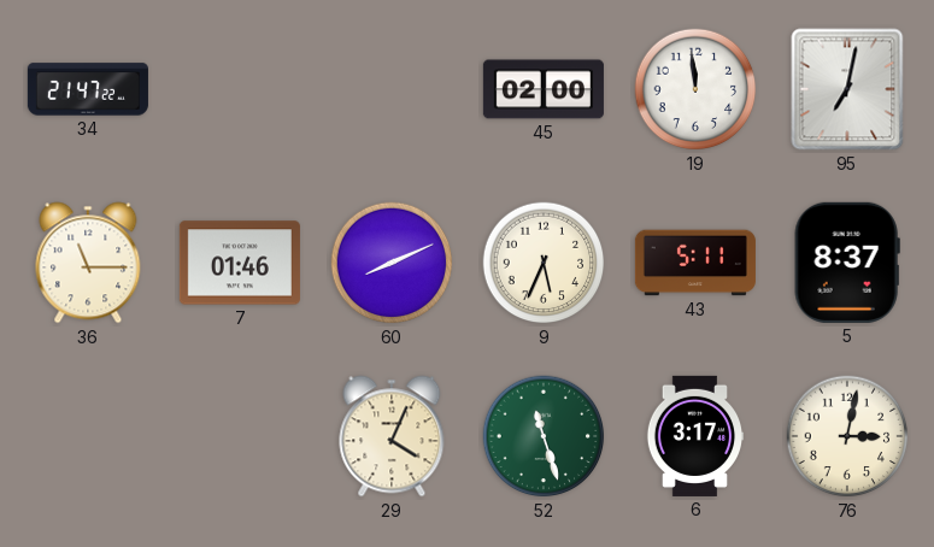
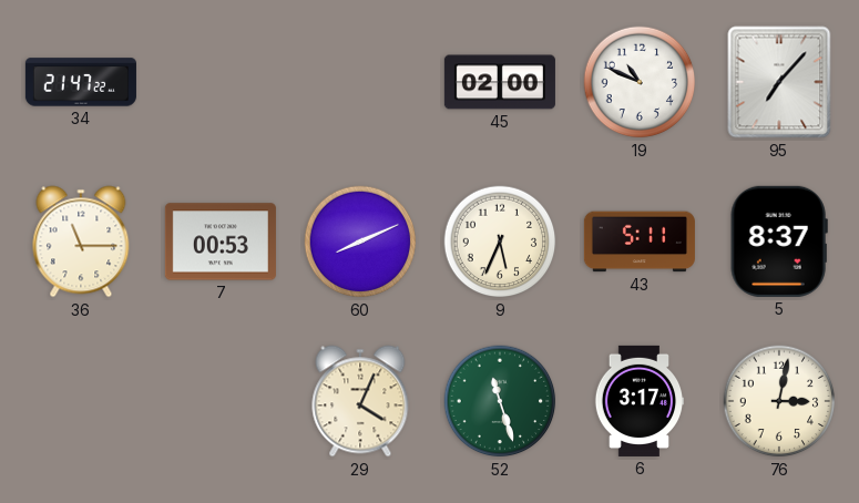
19: 11:59 -> 10:49
95: 7:02 -> 7:07
7: 01:46 -> 00:53
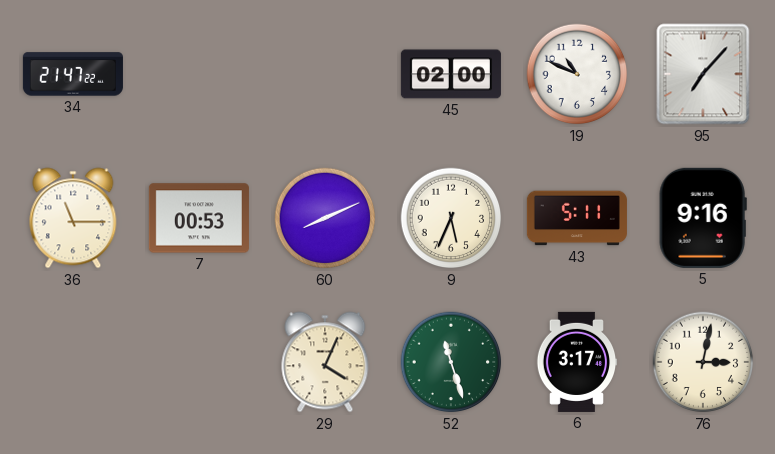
5: 8:37 -> 9:16
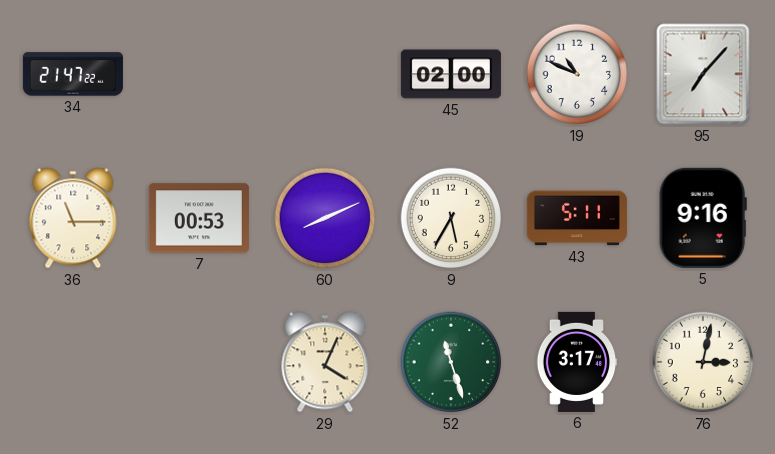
9: 5:34 -> 5:35
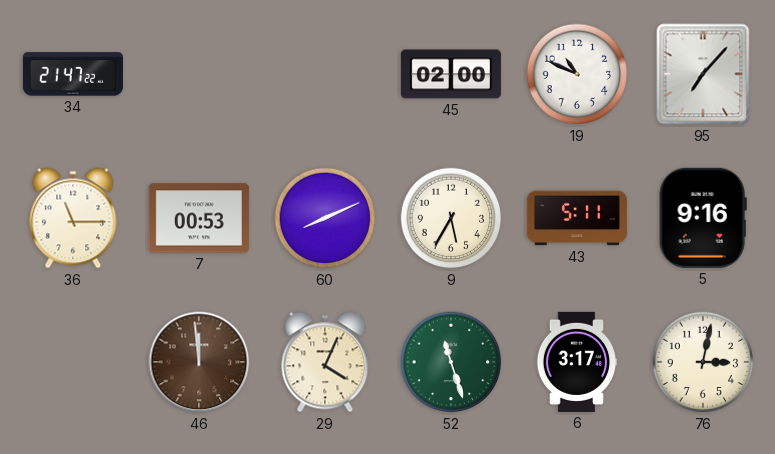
46: none -> 11:59
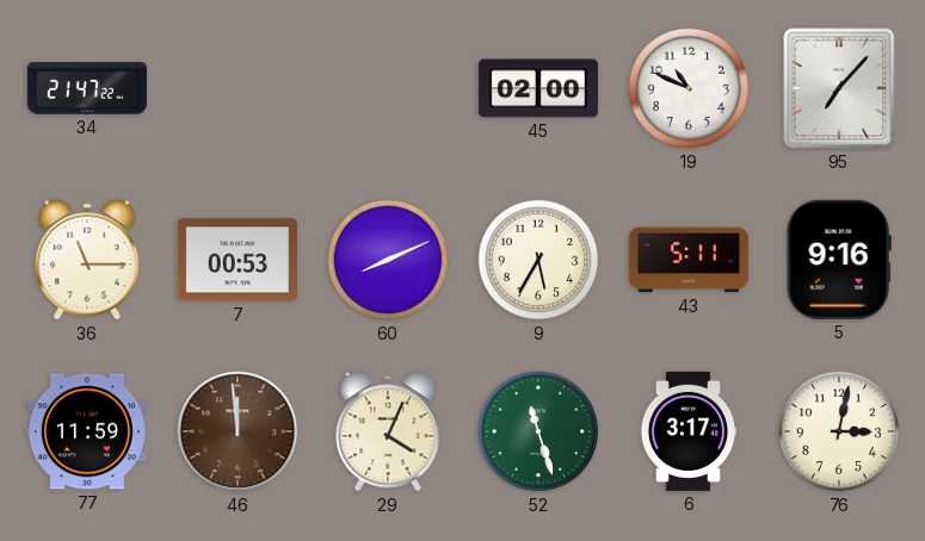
77: none -> 11:59
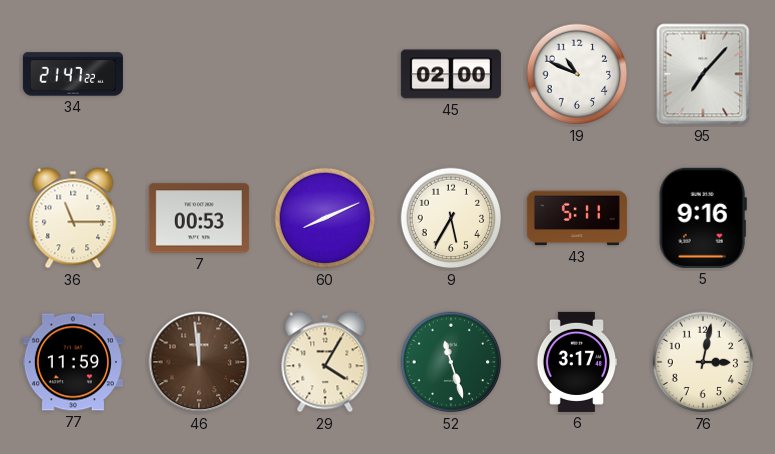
29: 4:04 -> 4:05
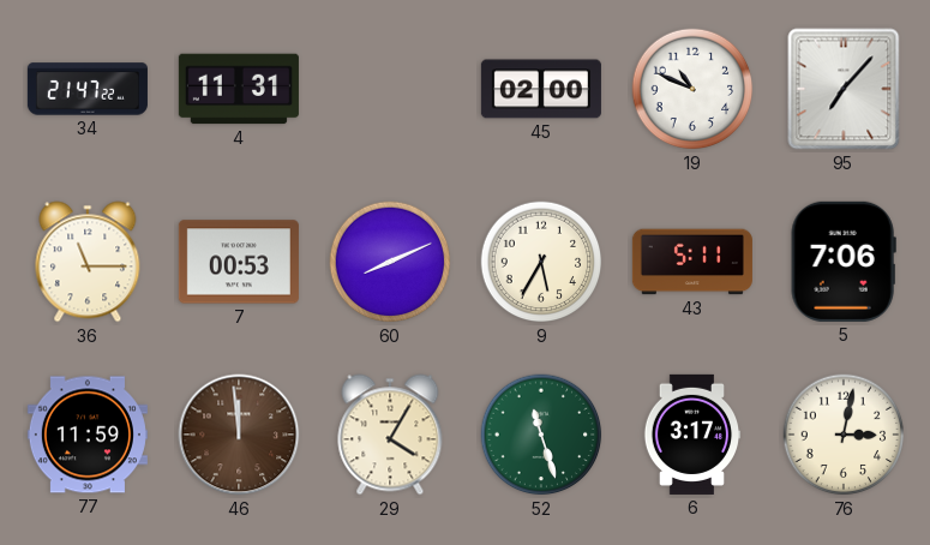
4: none -> 11:31
5: 9:16 -> 7:06
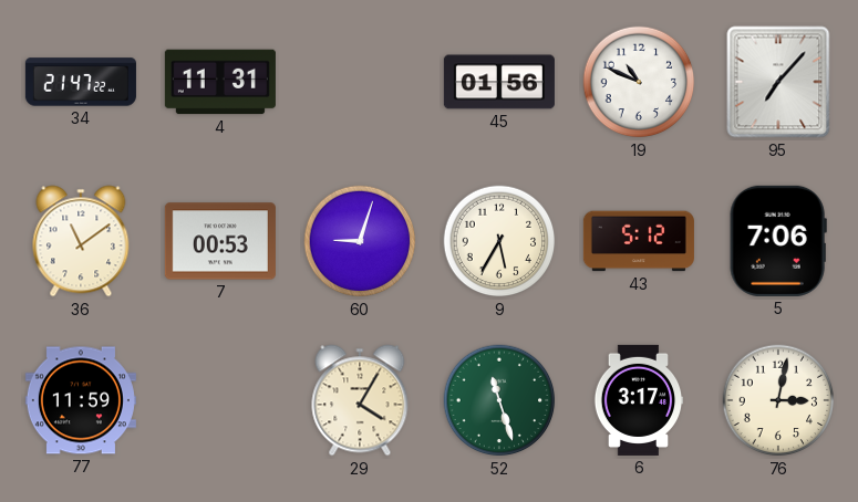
45: 02:00 -> 01:56
36: 11:15 -> 11:09
60: 8:11 -> 9:03
43: 5:11 -> 5:12
46: 11:59 -> none
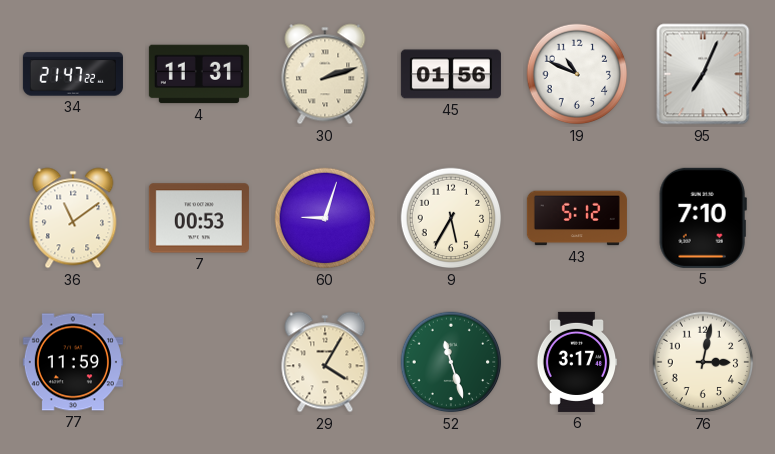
30: none -> 2:12
95: 7:07 -> 7:04
5: 7:06 -> 7:10
